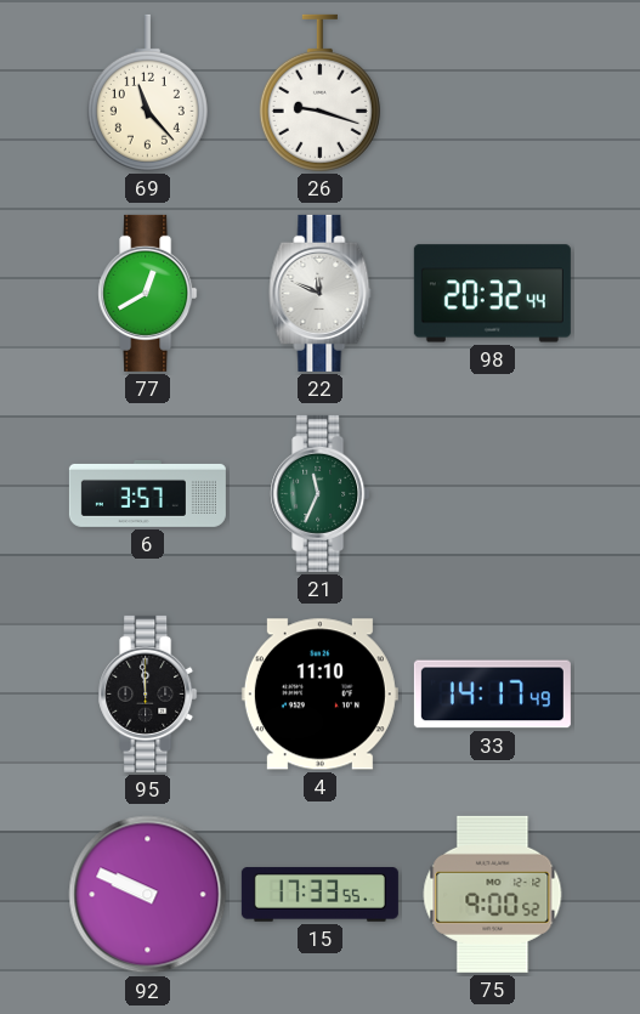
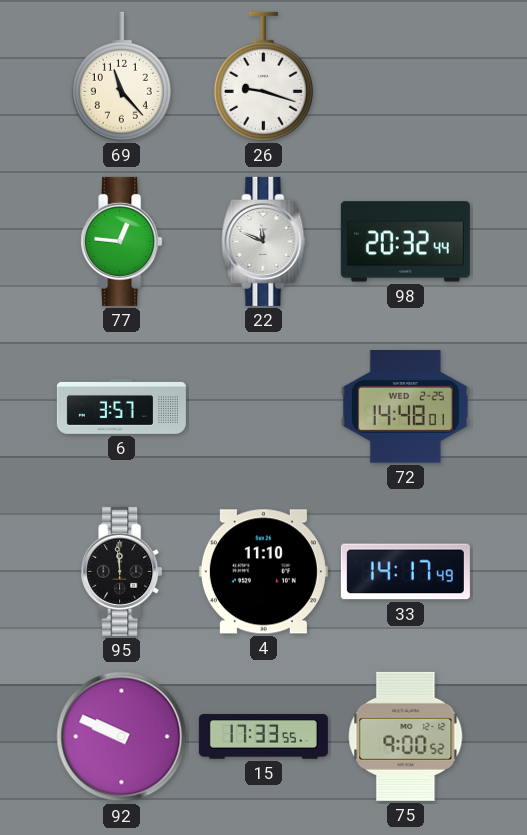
77: 12:40 -> 12:46
21: 11:34 -> none
72: none -> 14:48
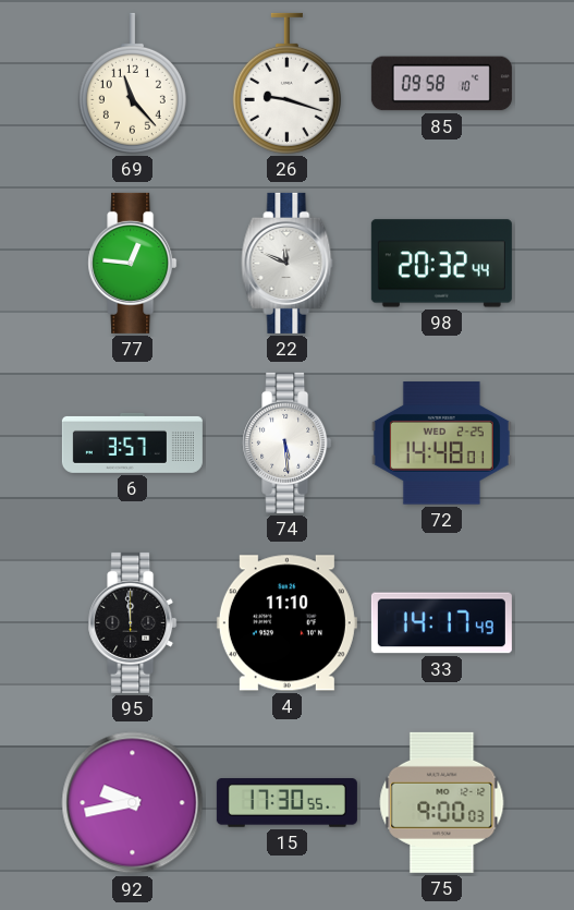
85: none -> 09:58
74: none -> 5:29
92: 9:49 -> 9:43
15: 17:33 -> 17:30
75: 9:00:52 -> 9:00:03
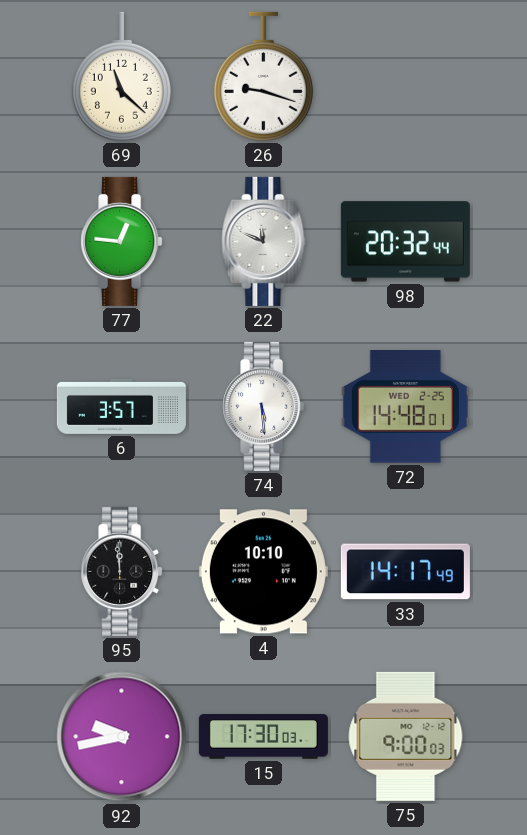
69: 11:23 -> 11:22
85: 09:58 -> none
4: 11:10 -> 10:10
15: 17:30:55 -> 17:30:03
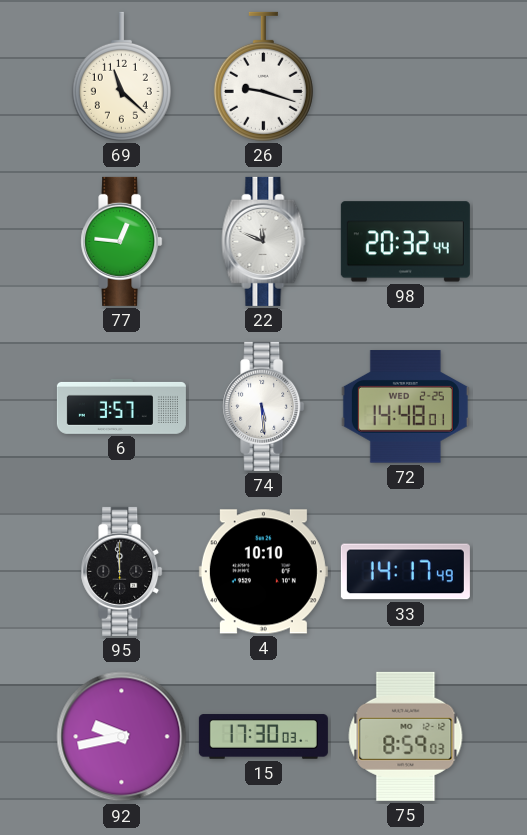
75: 9:00 -> 8:59
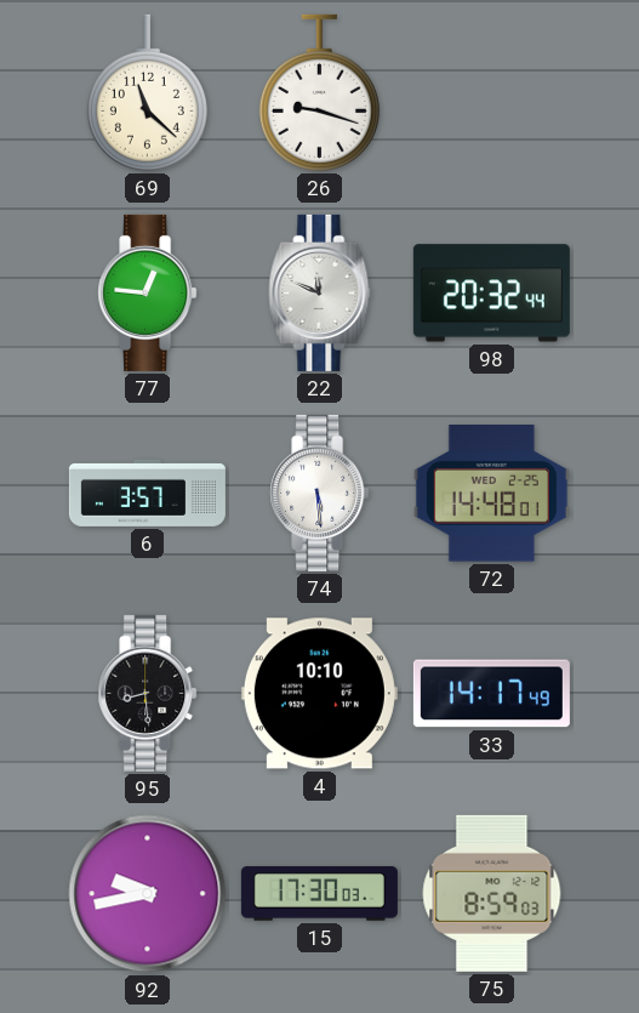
95: 11:59 -> 8:29
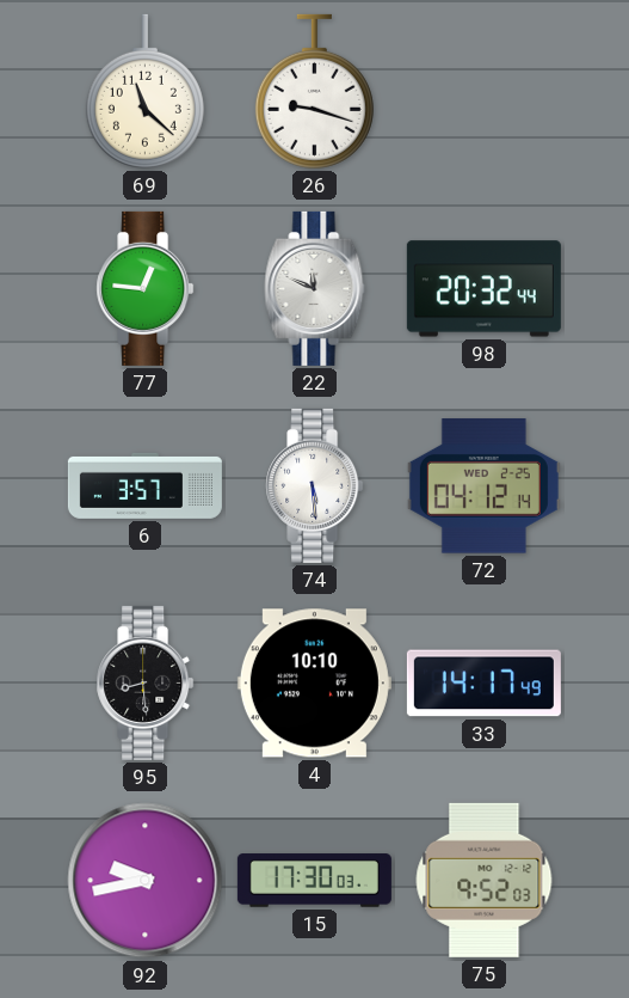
72: 14:48 -> 04:12
75: 8:59 -> 9:52
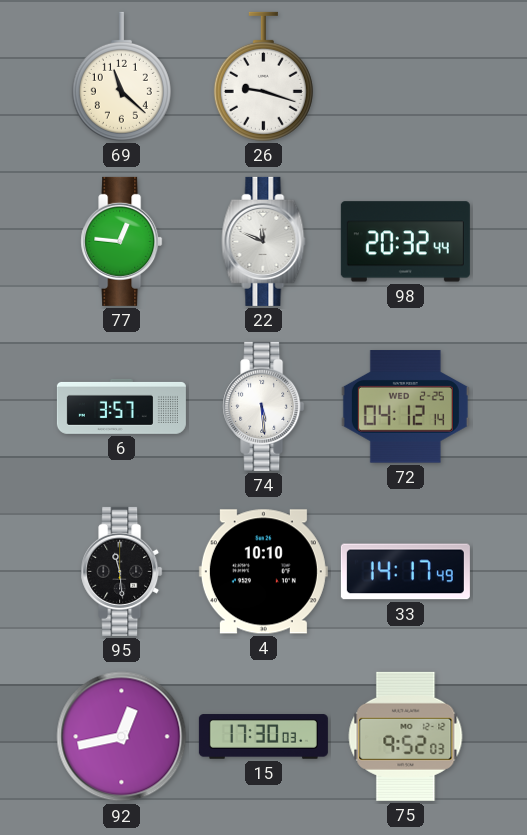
95: 8:29 -> 11:29
92: 9:43 -> 12:43
